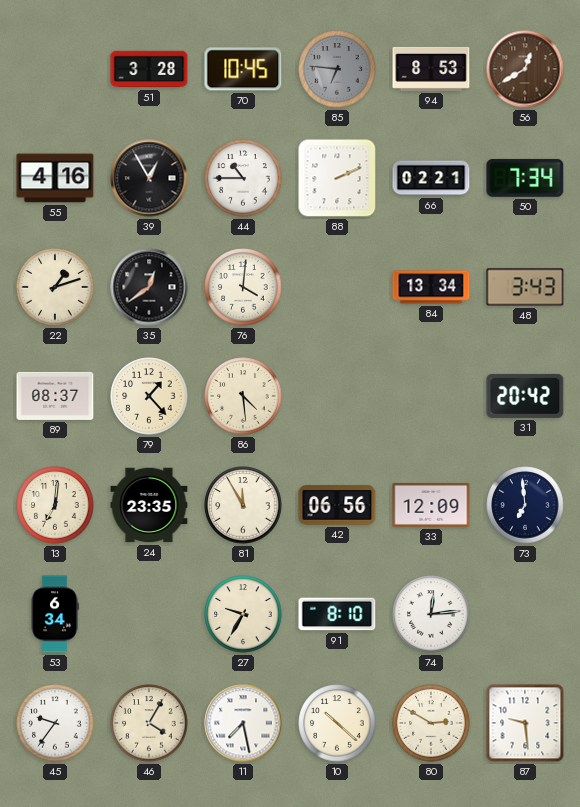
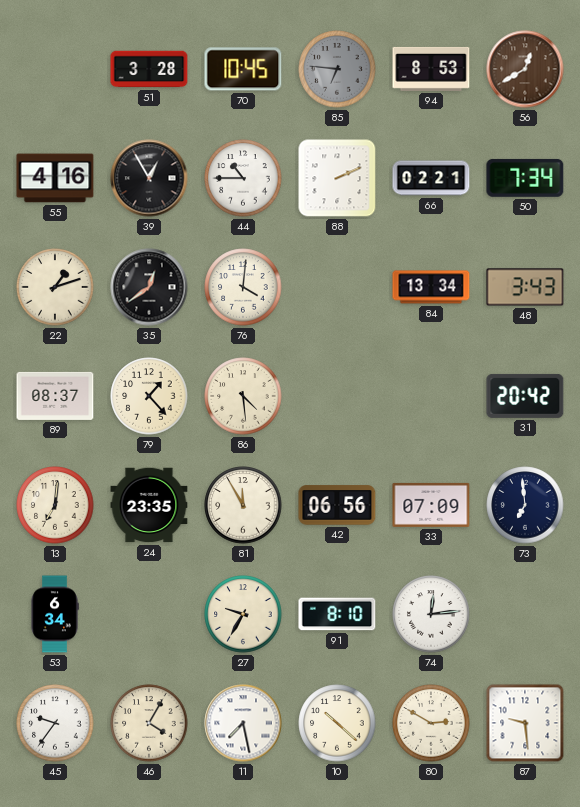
33: 12:09 -> 07:09
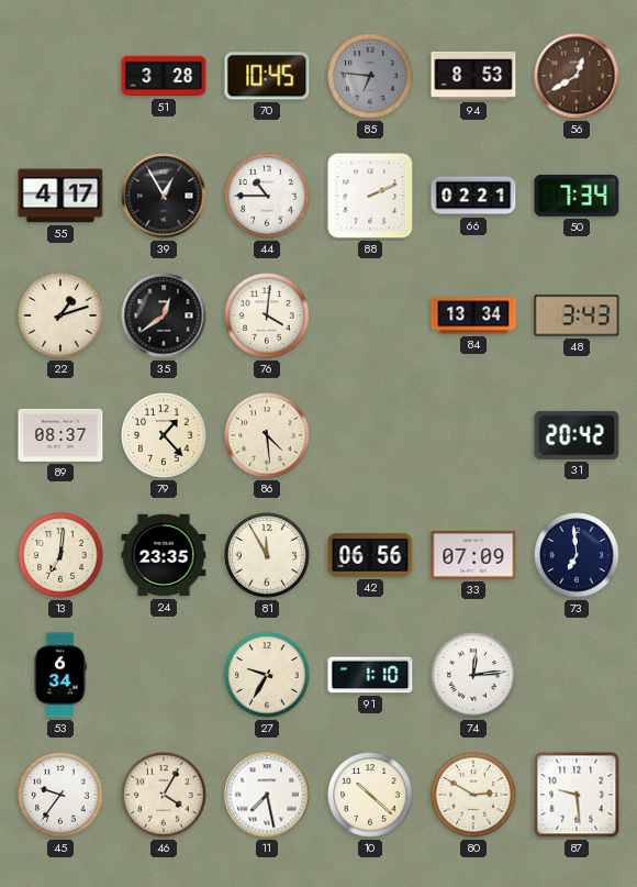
55: 4:16 -> 4:17
91: 8:10 -> 1:10
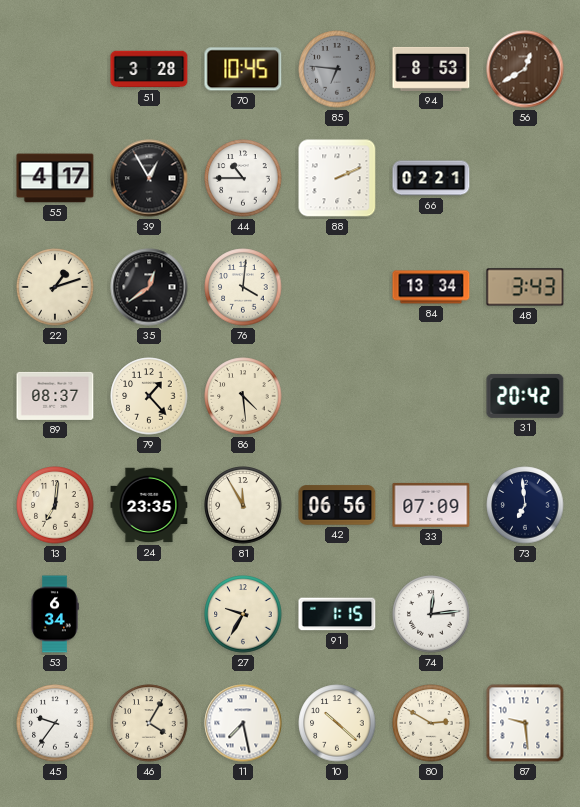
50: 7:34 -> none
91: 1:10 -> 1:15
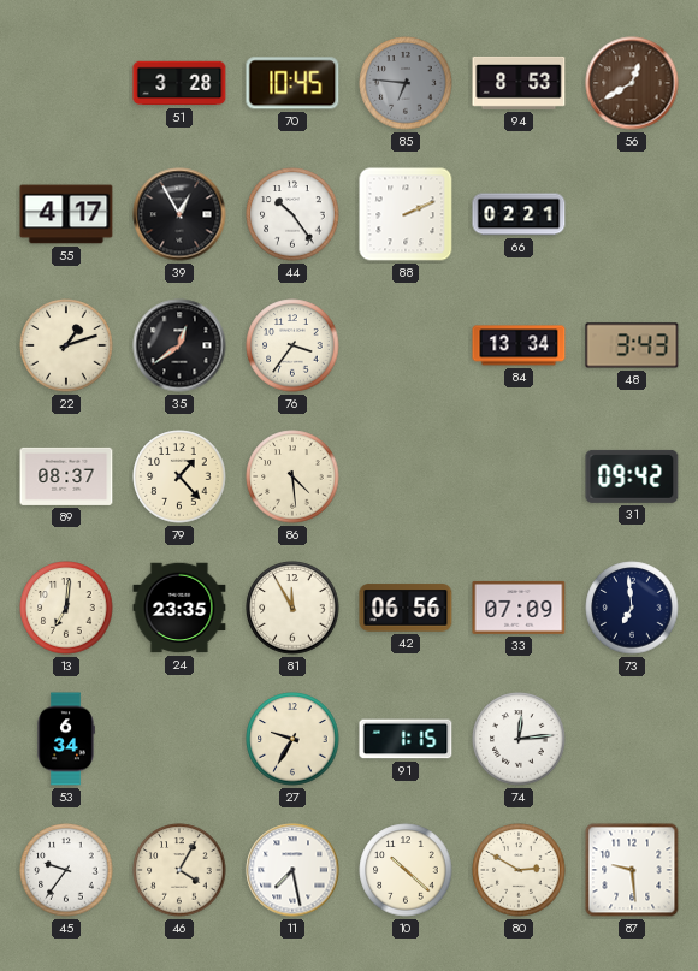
44: 10:45 -> 10:24
76: 4:01 -> 3:36
31: 20:42 -> 09:42
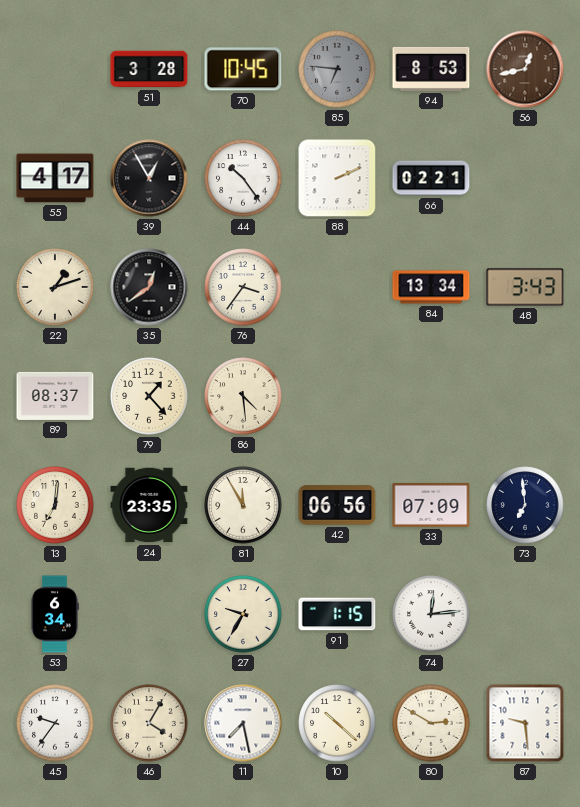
56: 12:40 -> 12:43
31: 09:42 -> none
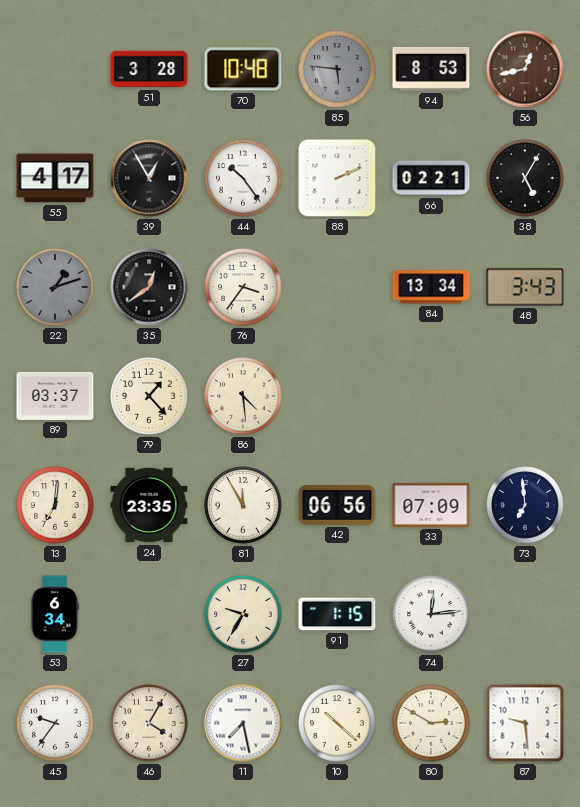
70: 10:45 -> 10:48
85: 6:46 -> 5:46
38: none -> 5:05
22 dial: cream -> grey
89: 08:37 -> 03:37
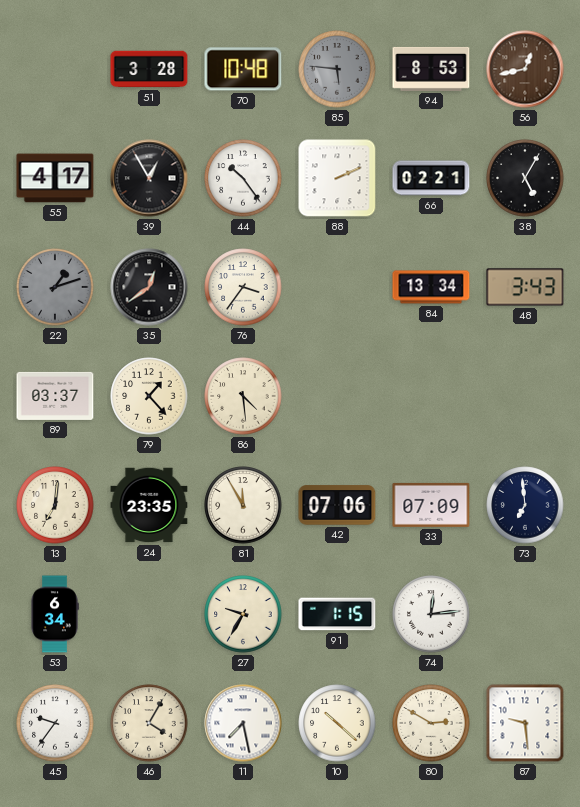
42: 06:56 -> 07:06
